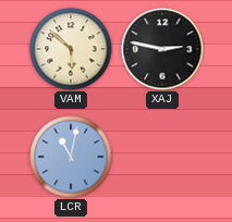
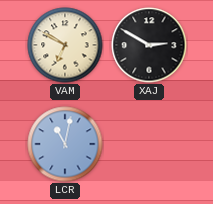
VAM: 5:52 -> 6:50
XAJ: 2:47 -> 2:50
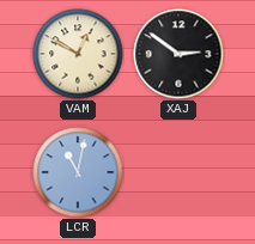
VAM: 6:50 -> 12:50
XAJ: 2:50 -> 2:51
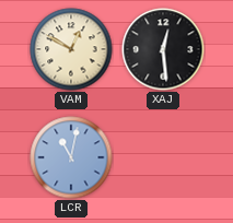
XAJ: 2:51 -> 12:29
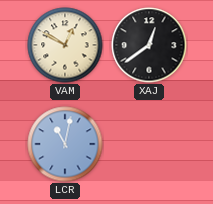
XAJ: 12:29 -> 12:39
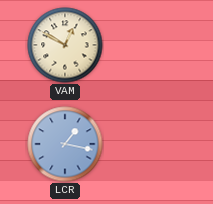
XAJ: 12:39 -> none
LCR: 11:02 -> 1:17
